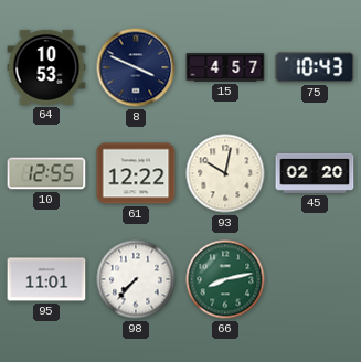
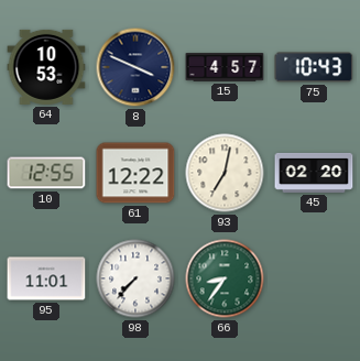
93: 10:02 -> 7:02
66: 8:13 -> 8:36
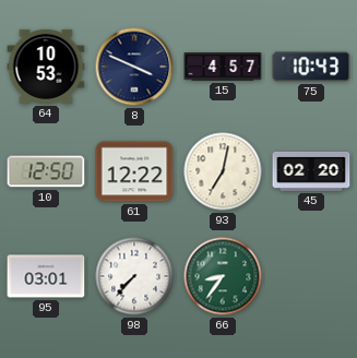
10: 12:55 -> 12:50
95: 11:01 -> 03:01
